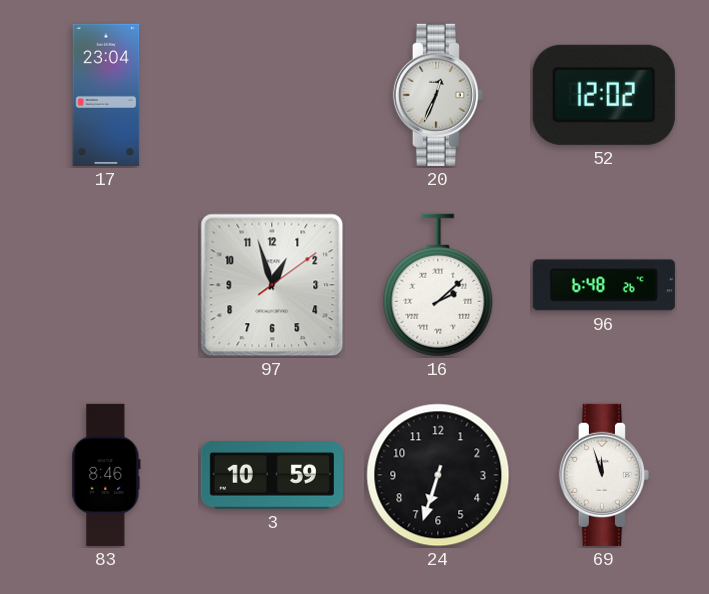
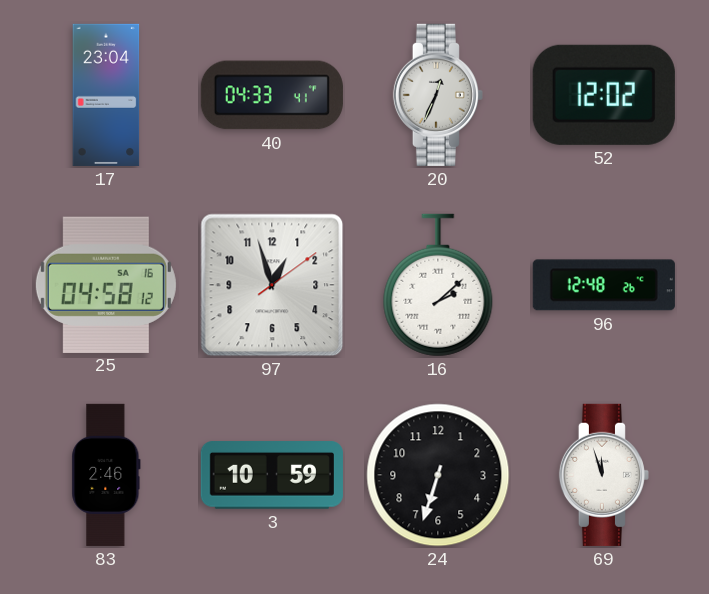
40: none -> 04:33
25: none -> 04:58
96: 6:48 -> 12:48
83: 8:46 -> 2:46
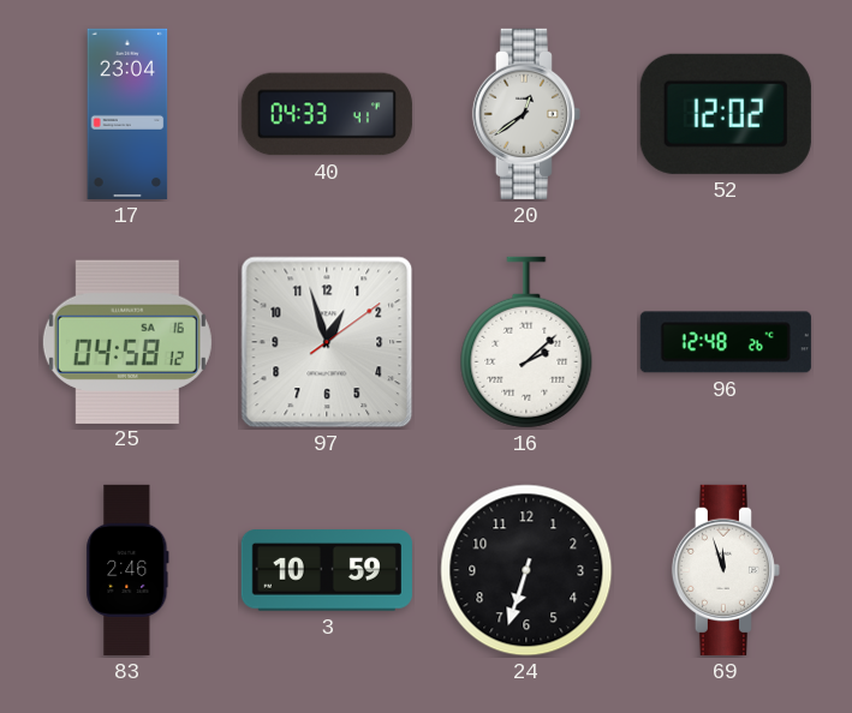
20: 12:34 -> 12:39
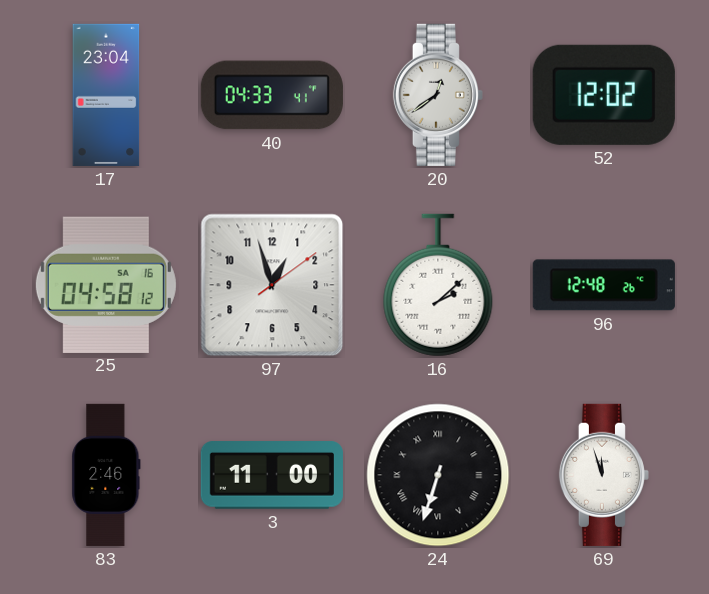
3: 10:59 -> 11:00
24 numerals: Arabic -> Roman
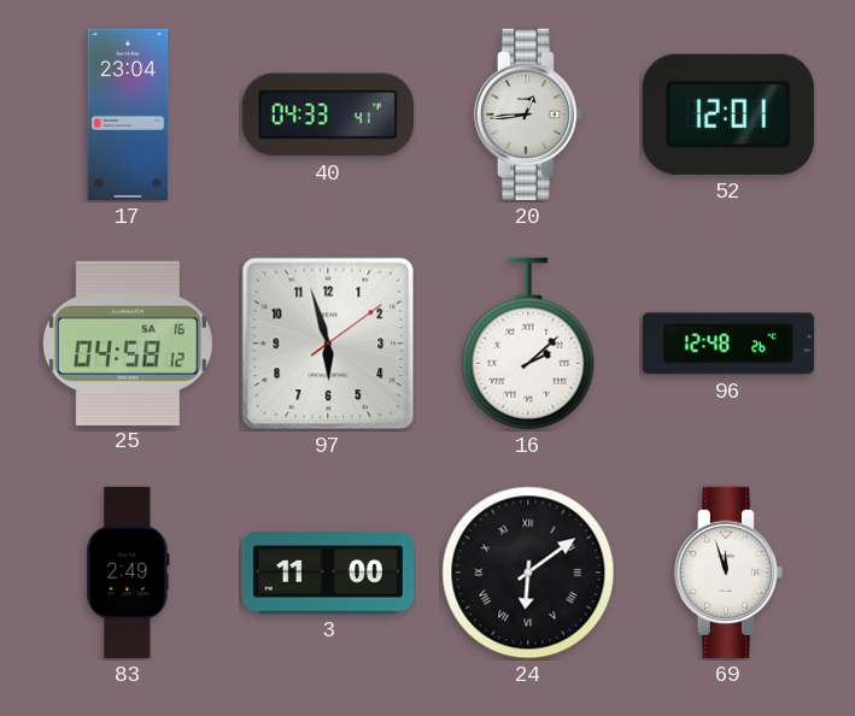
20: 12:39 -> 12:44
52: 12:02 -> 12:01
97: 12:57 -> 5:57
83: 2:46 -> 2:49
24: 6:33 -> 6:09
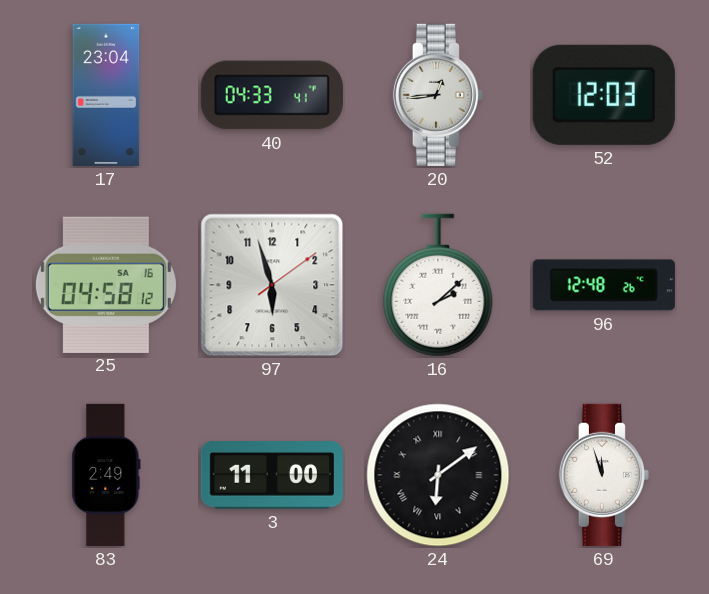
52: 12:01 -> 12:03
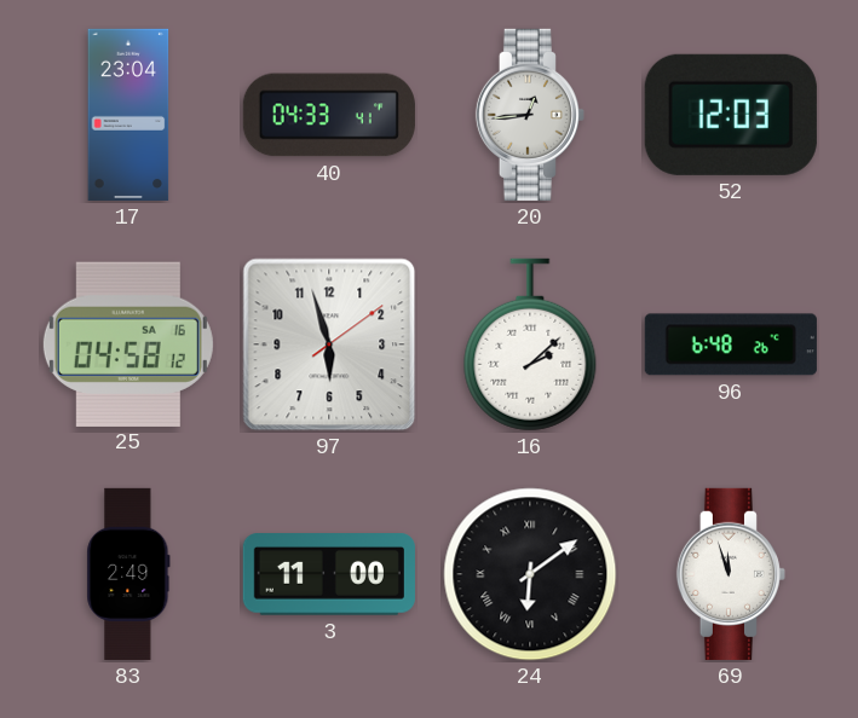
96: 12:48 -> 6:48
